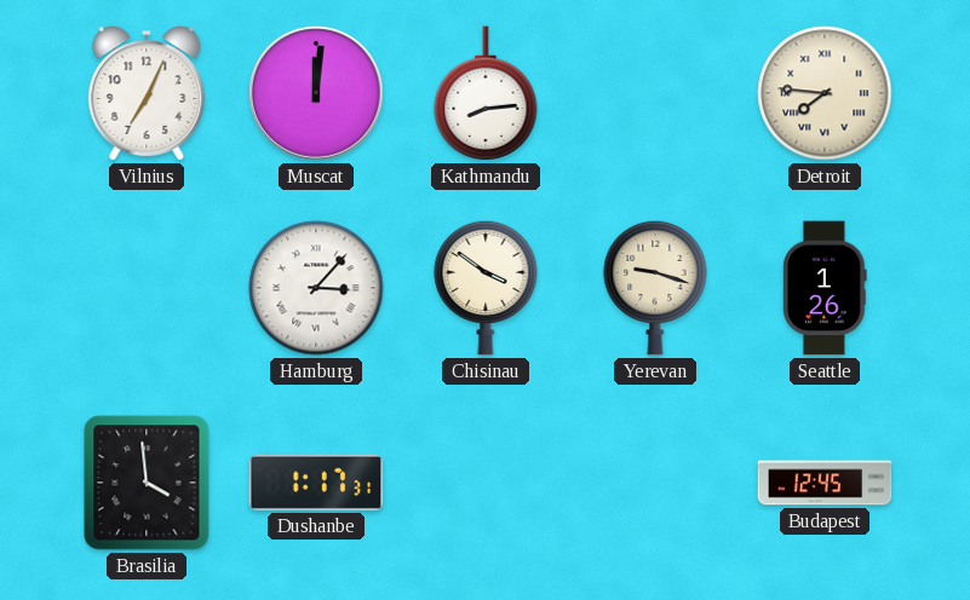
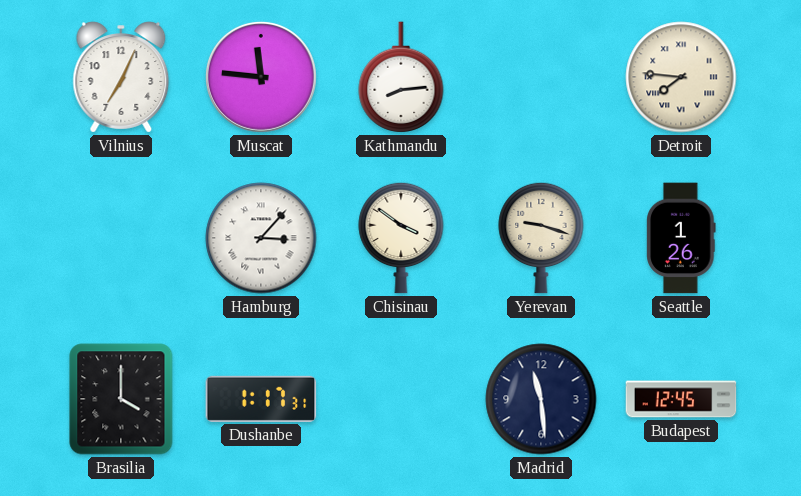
Muscat: 12:01 -> 11:46
Brasilia: 3:59 -> 4:00
Madrid: none -> 11:29
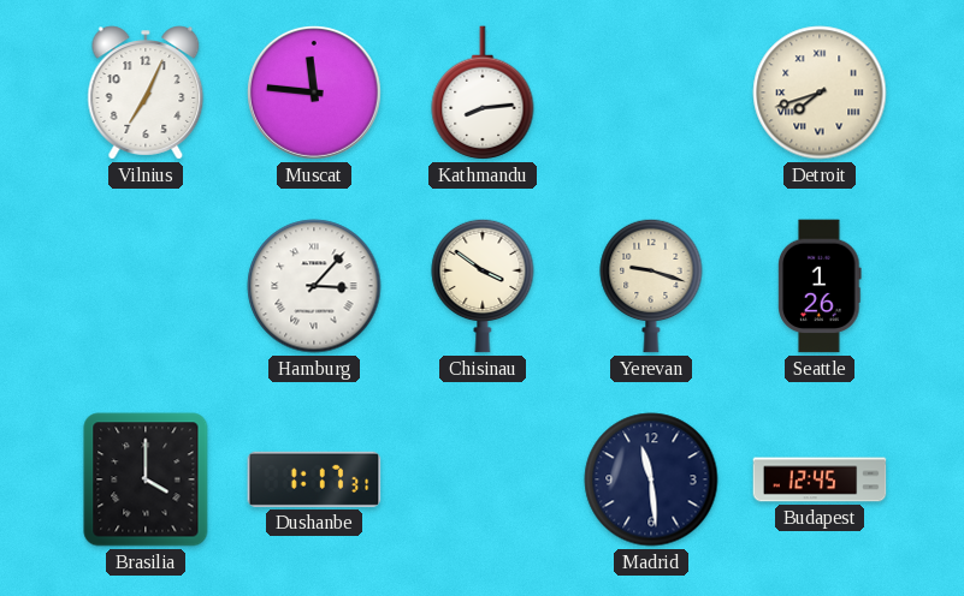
Detroit: 7:46 -> 7:42
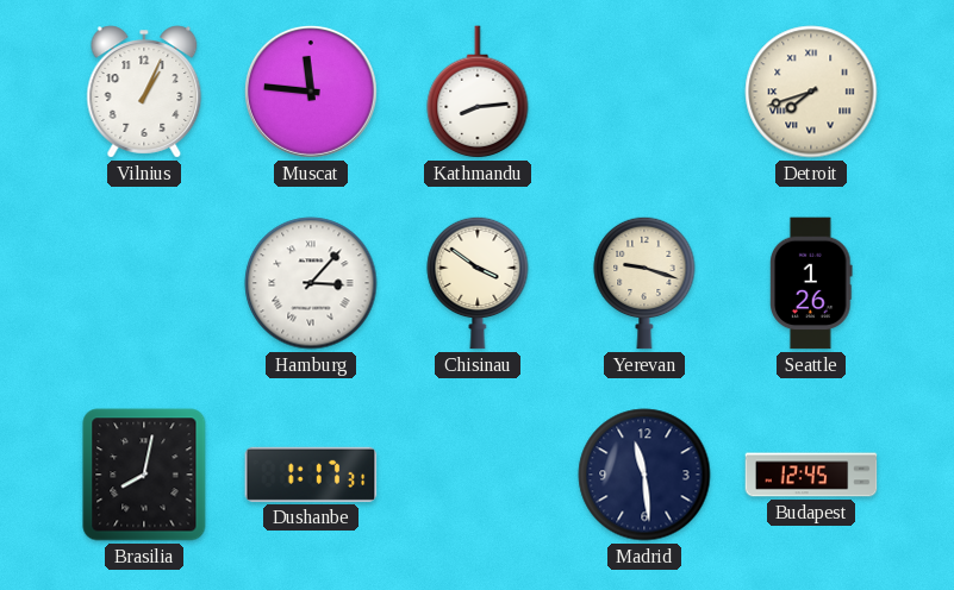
Vilnius: 7:04 -> 1:04
Brasilia: 4:00 -> 8:02
